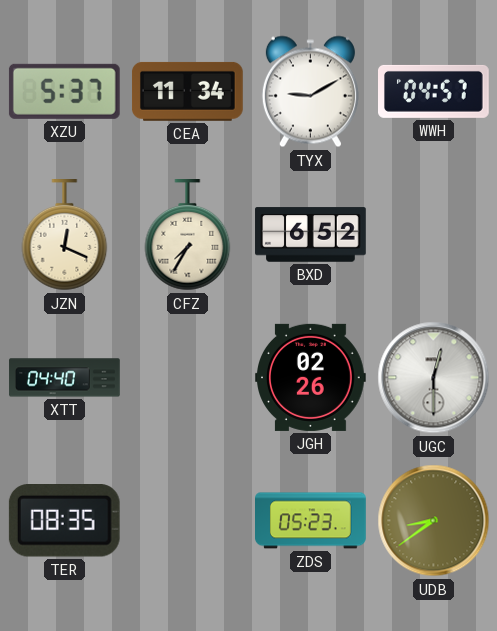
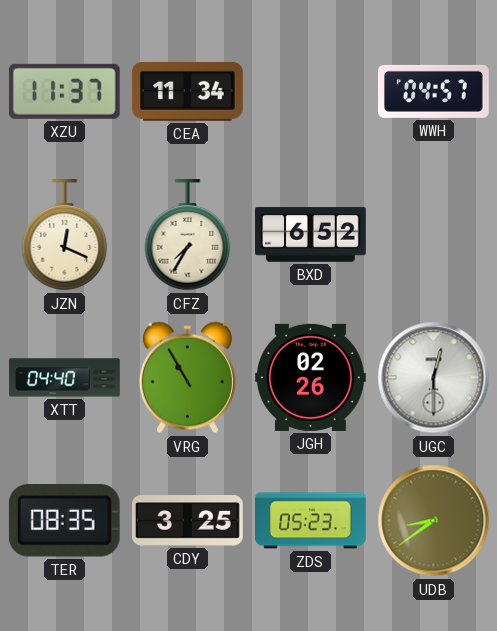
XZU: 5:37 -> 11:37
TYX: 9:10 -> none
VRG: none -> 10:55
CDY: none -> 3:25
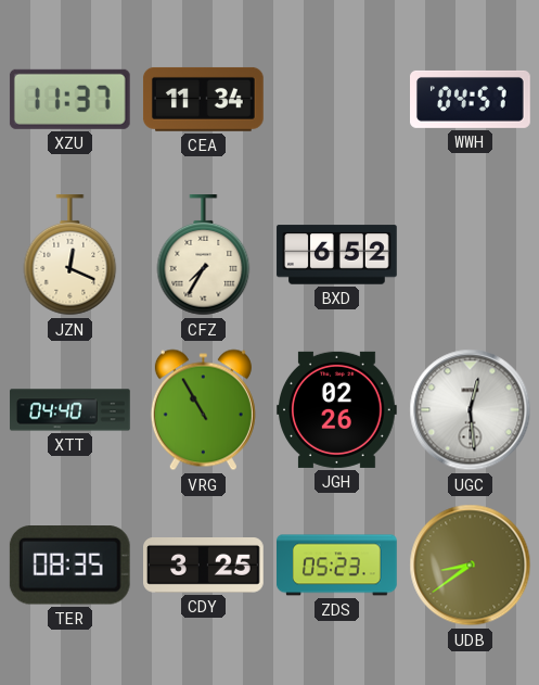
UGC: 12:30 -> 12:29
